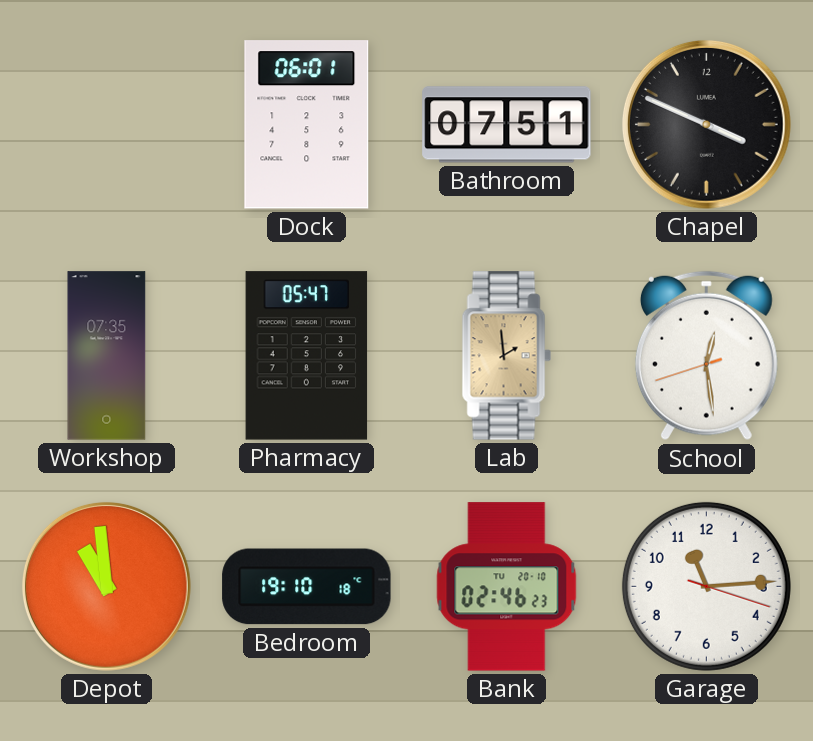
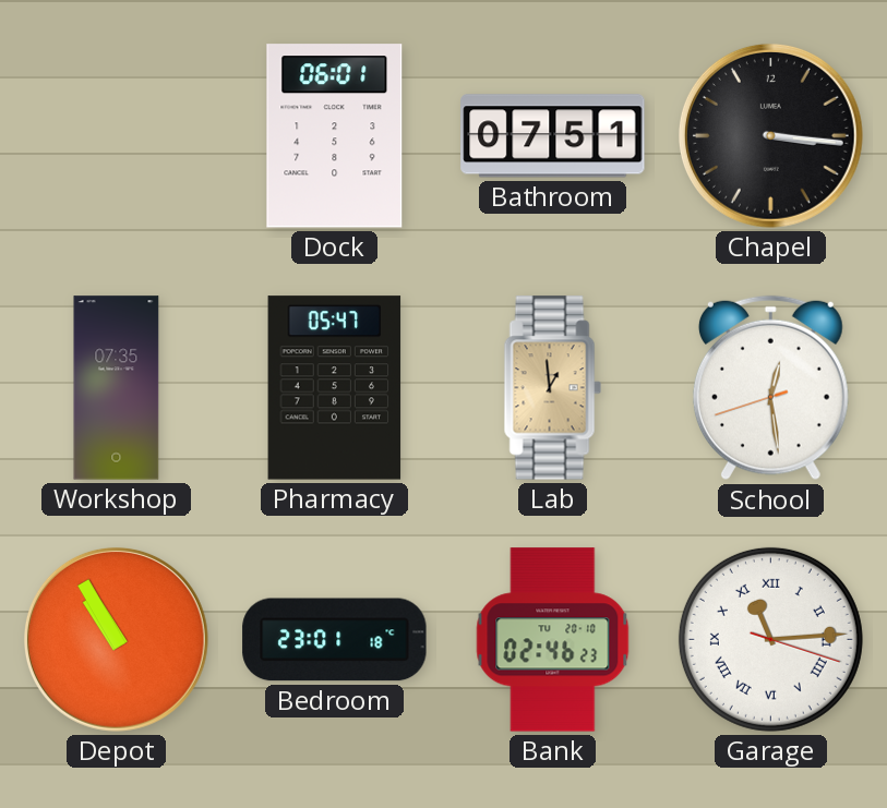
Chapel: 3:49 -> 3:16
Lab: 1:59 -> 12:59
Depot: 10:59 -> 10:55
Bedroom: 19:10 -> 23:01
Garage numerals: Arabic -> Roman
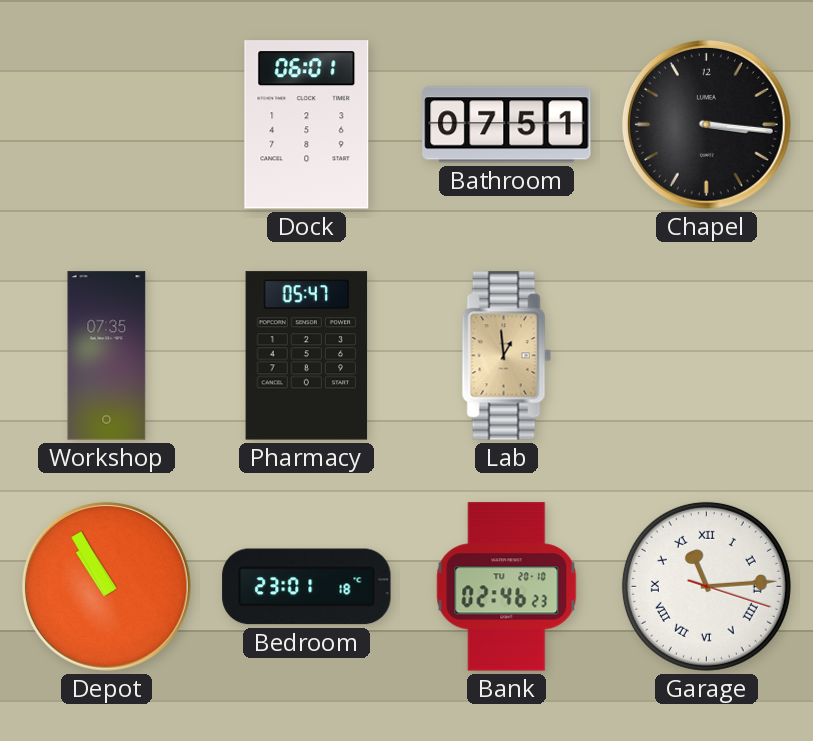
School: 12:28 -> none
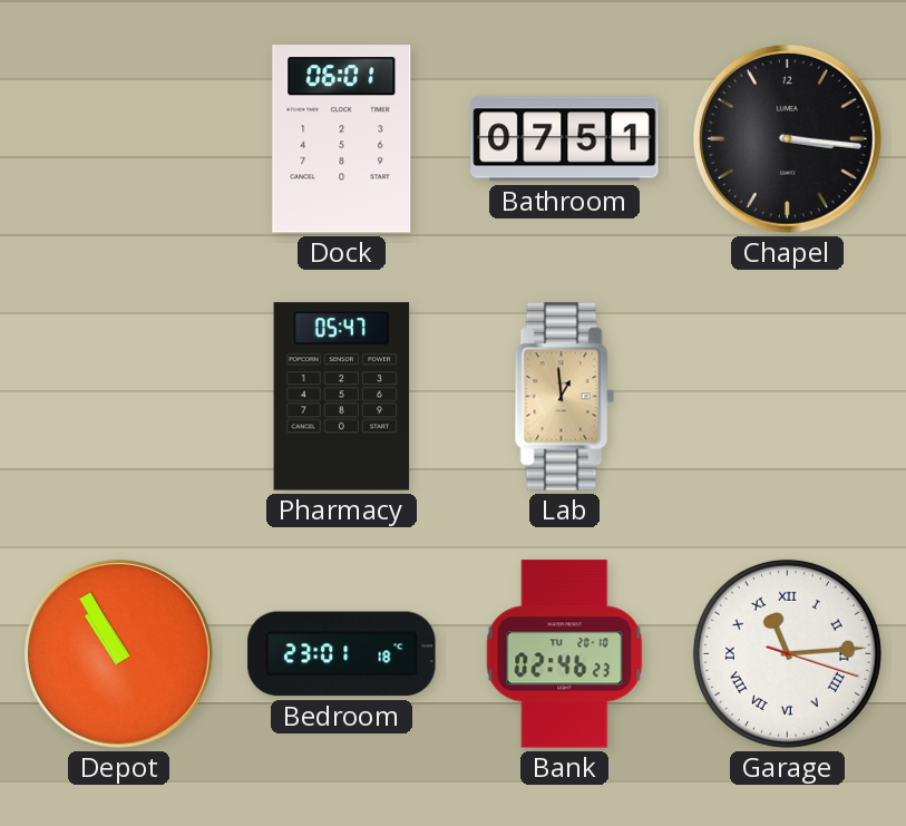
Workshop: 07:35 -> none
